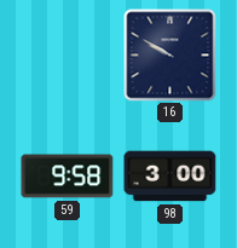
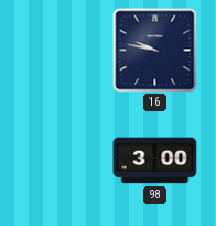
16: 9:50 -> 9:47
59: 9:58 -> none
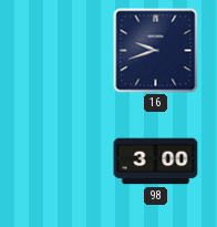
16: 9:47 -> 9:42
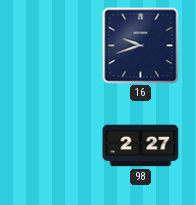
98: 3:00 -> 2:27
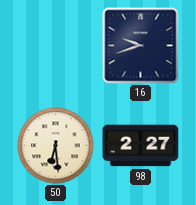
50: none -> 6:29
